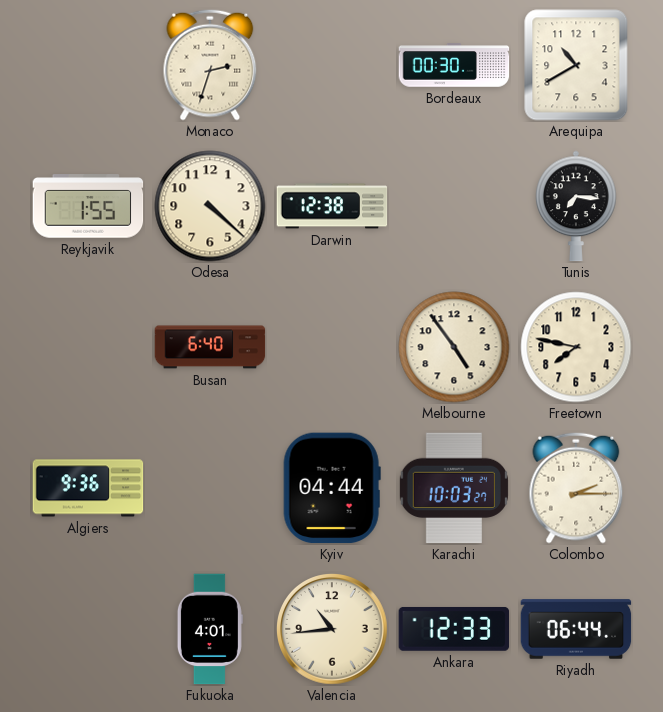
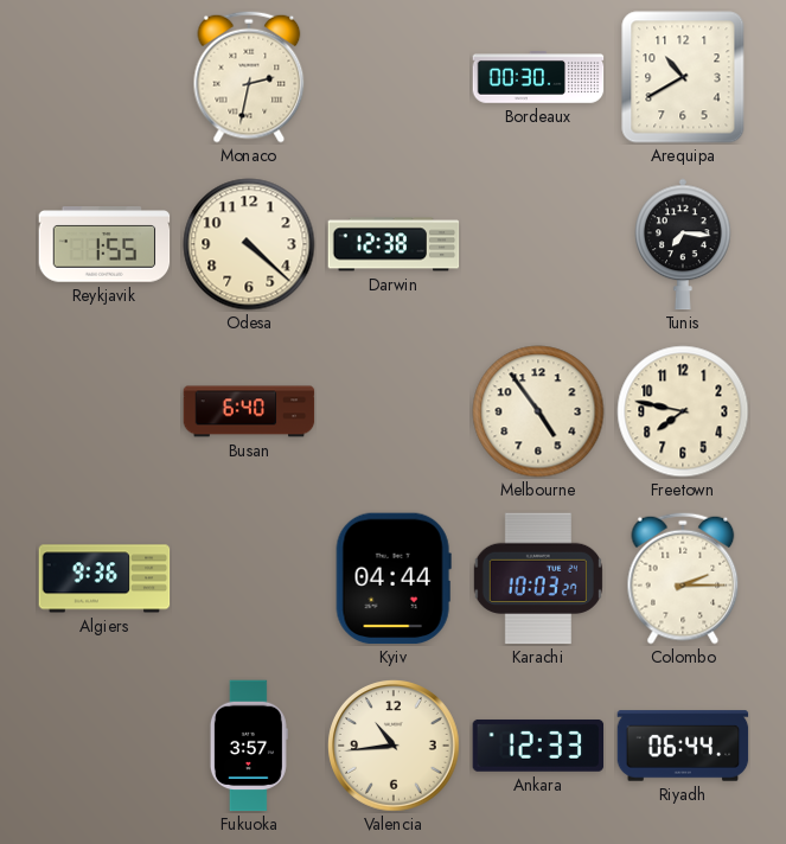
Monaco: 2:33 -> 2:32
Fukuoka: 4:01 -> 3:57
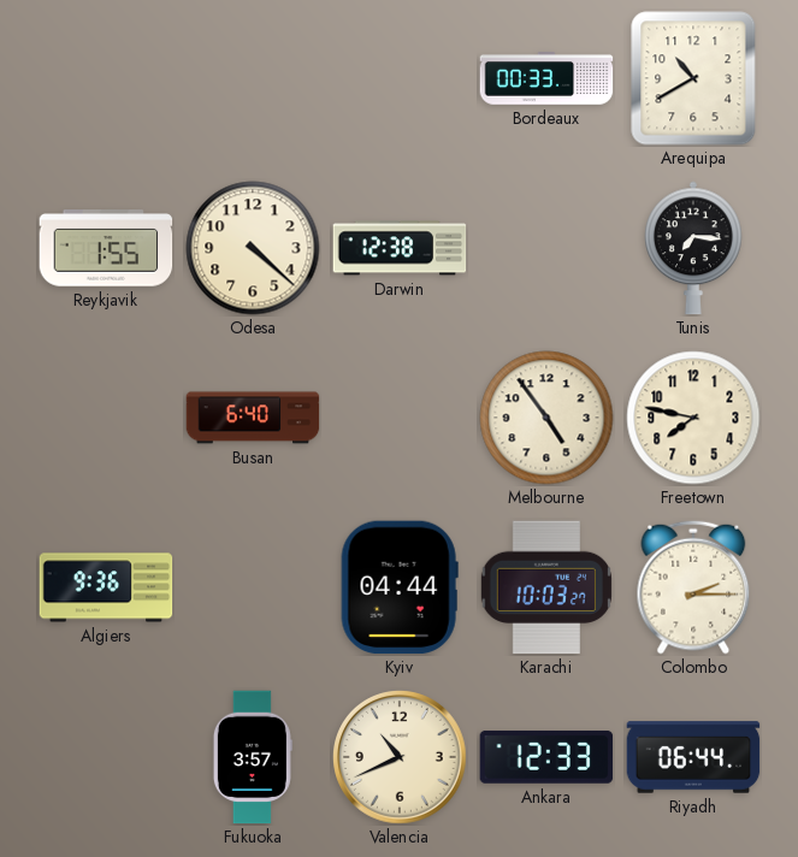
Monaco: 2:32 -> none
Bordeaux: 00:30 -> 00:33
Valencia: 10:44 -> 10:41
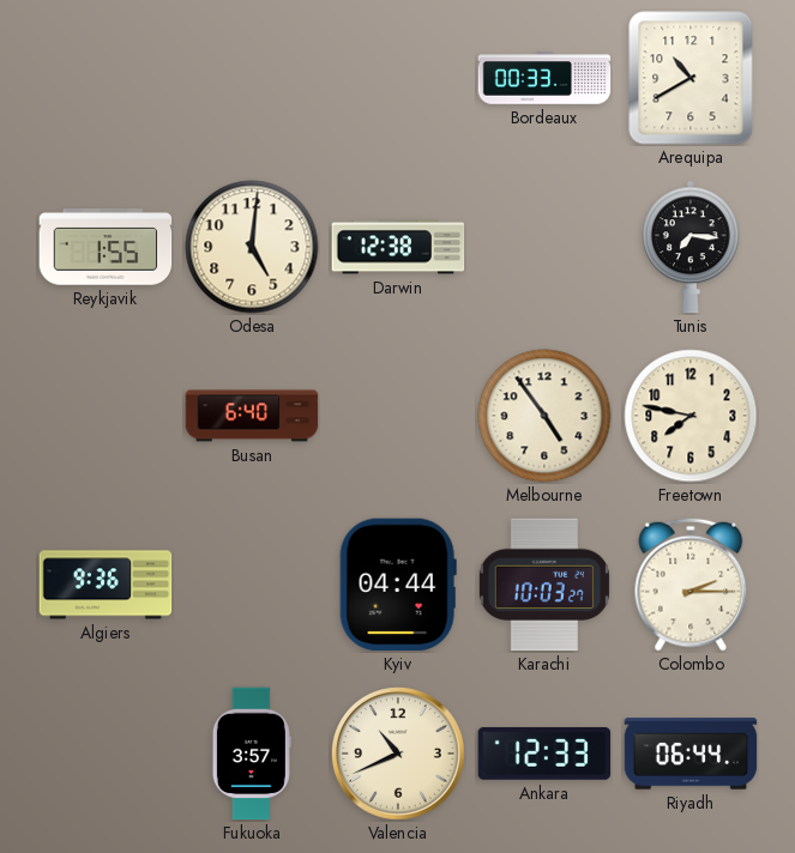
Odesa: 4:22 -> 5:01
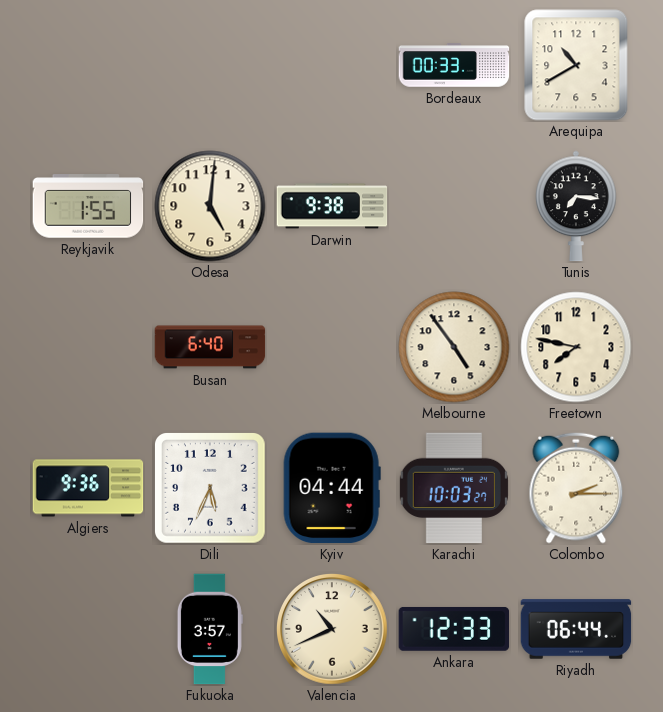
Darwin: 12:38 -> 9:38
Dili: none -> 5:34
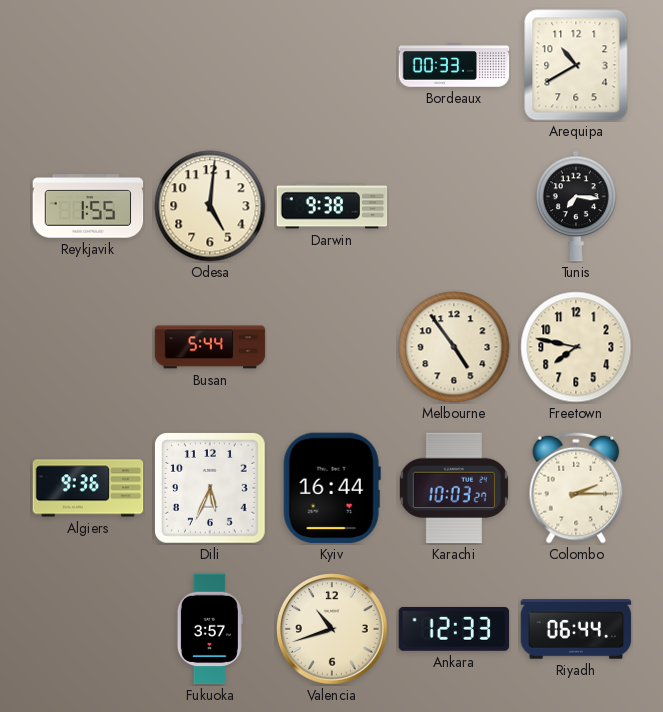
Busan: 6:40 -> 5:44
Kyiv: 04:44 -> 16:44
Valencia: 10:41 -> 10:42
